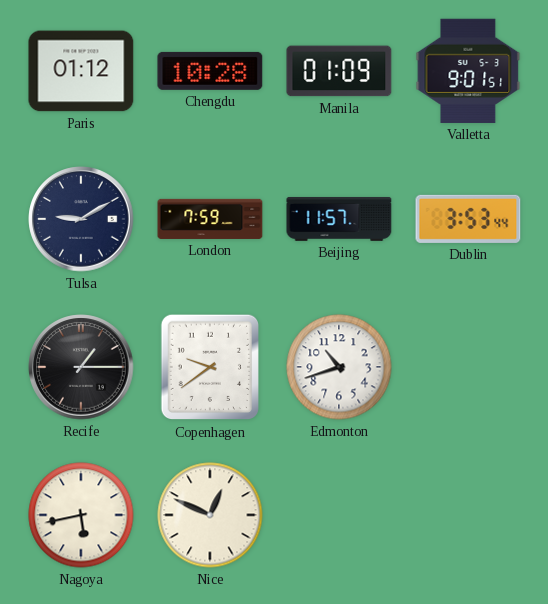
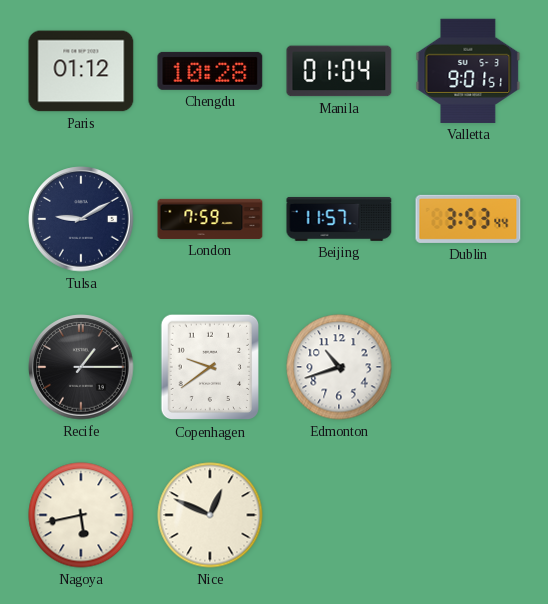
Manila: 01:09 -> 01:04
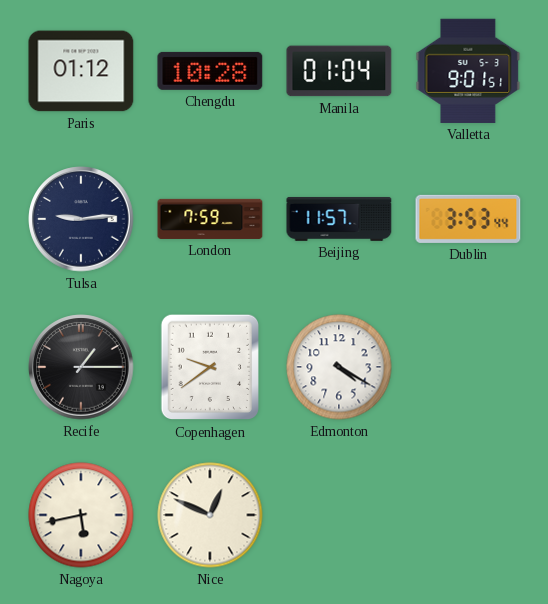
Tulsa: 9:10 -> 9:14
Edmonton: 10:42 -> 4:20
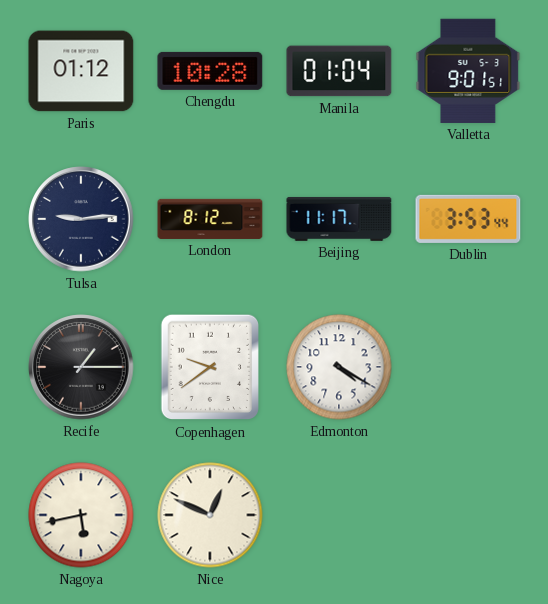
London: 7:59 -> 8:12
Beijing: 11:57 -> 11:17
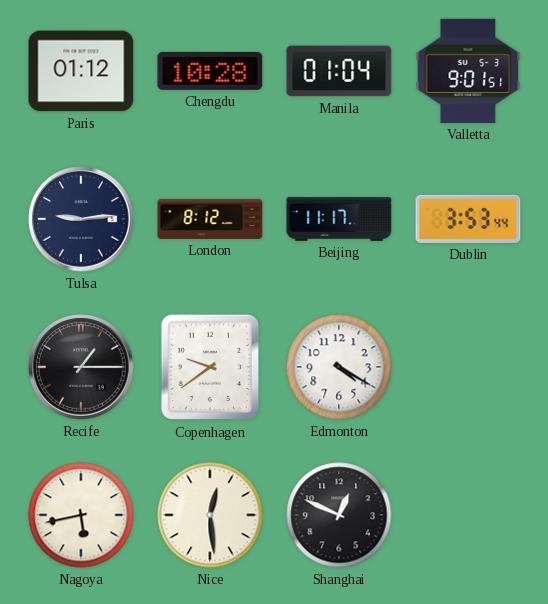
Nice: 12:49 -> 12:29
Shanghai: none -> 12:49
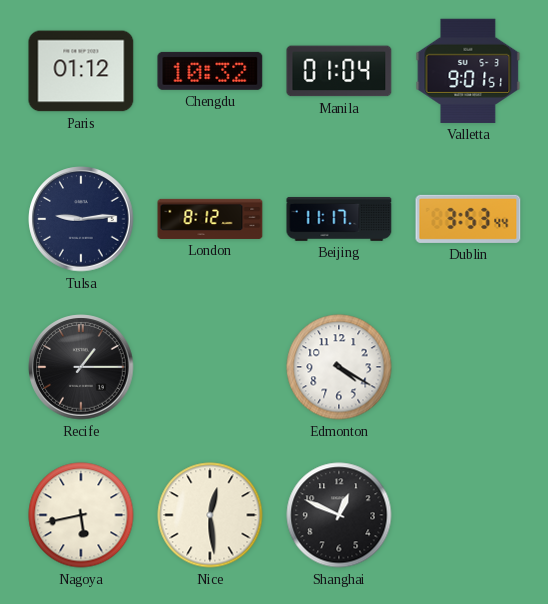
Chengdu: 10:28 -> 10:32
Copenhagen: 9:39 -> none
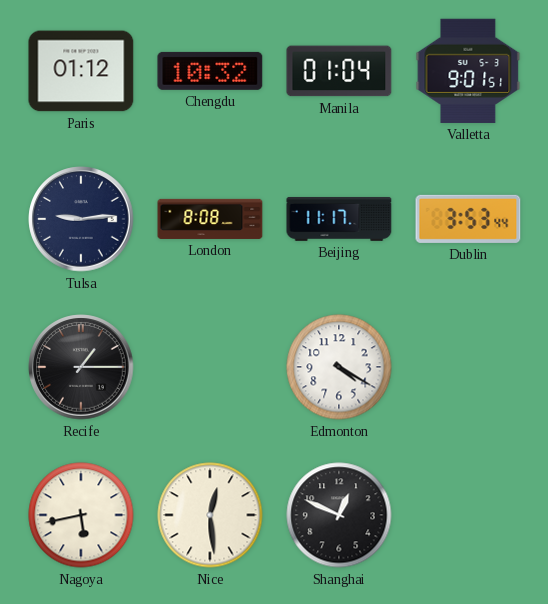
London: 8:12 -> 8:08
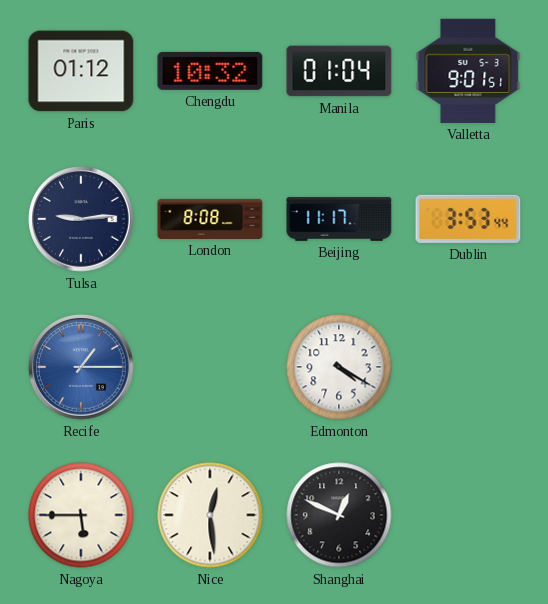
Recife dial: black -> blue
Nagoya: 5:43 -> 5:45
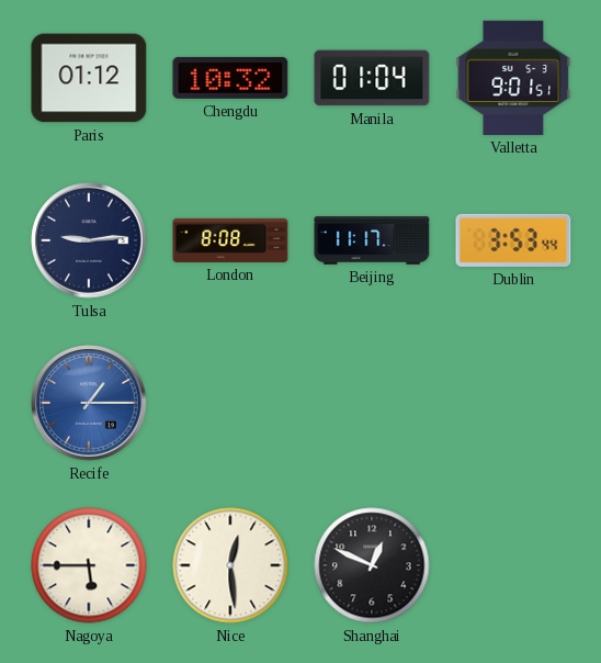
Edmonton: 4:20 -> none
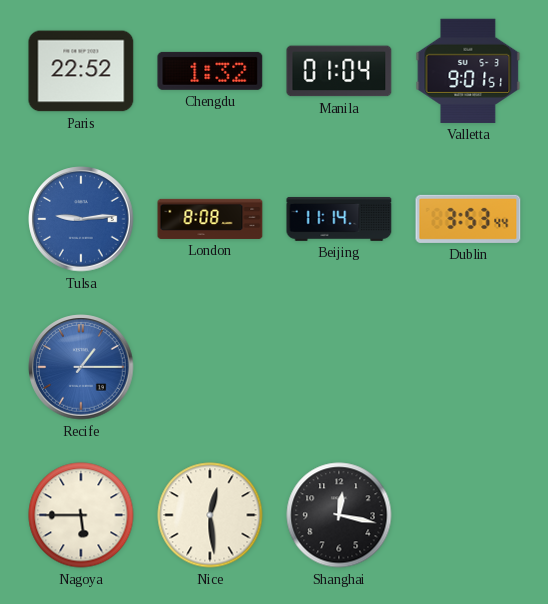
Paris: 01:12 -> 22:52
Chengdu: 10:32 -> 1:32
Tulsa dial: navy -> blue
Beijing: 11:17 -> 11:14
Shanghai: 12:49 -> 12:17
